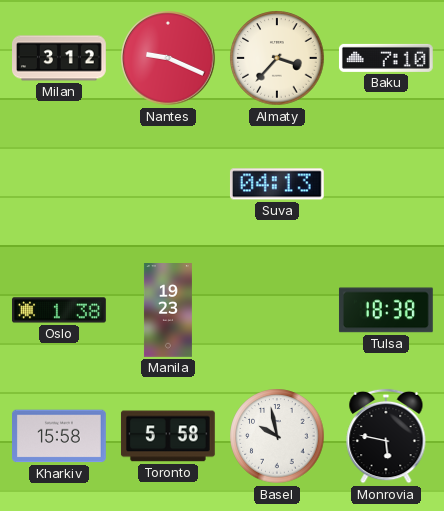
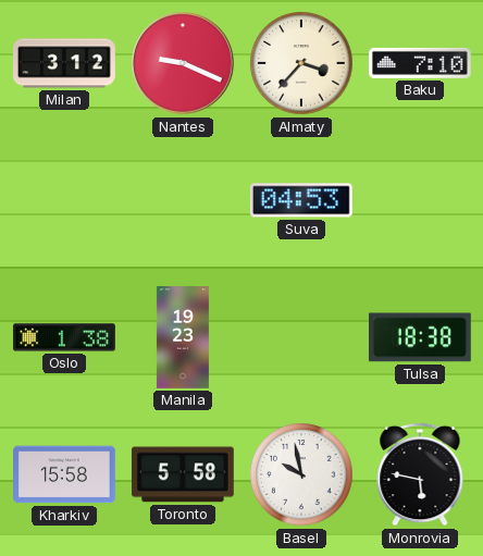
Suva: 04:13 -> 04:53
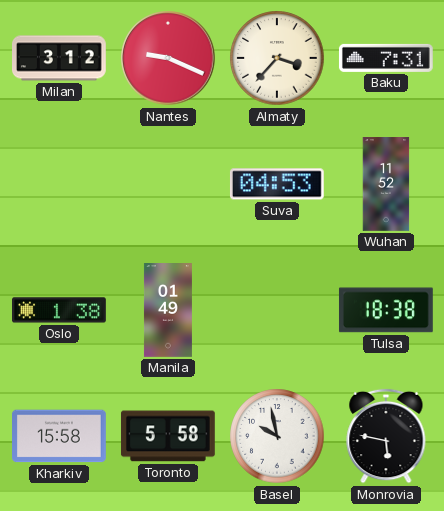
Baku: 7:10 -> 7:31
Wuhan: none -> 11:52
Manila: 19:23 -> 01:49
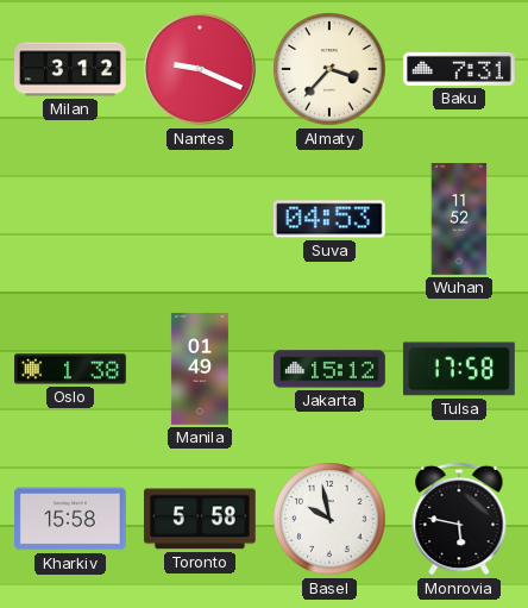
Jakarta: none -> 15:12
Tulsa: 18:38 -> 17:58
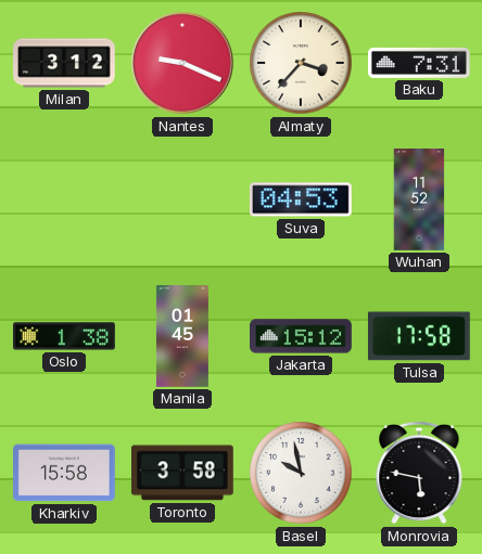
Manila: 01:49 -> 01:45
Toronto: 5:58 -> 3:58
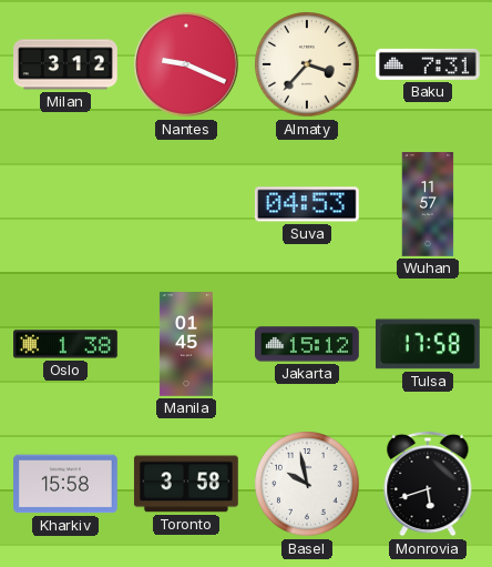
Wuhan: 11:52 -> 11:57
Monrovia: 5:47 -> 5:42
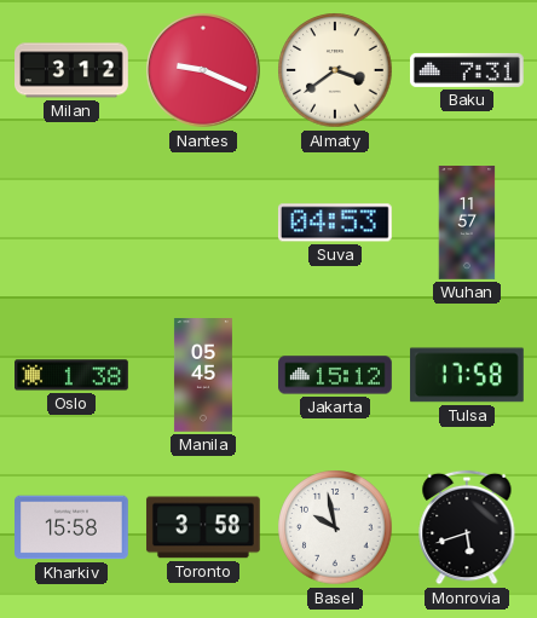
Almaty: 3:37 -> 3:39
Manila: 01:45 -> 05:45
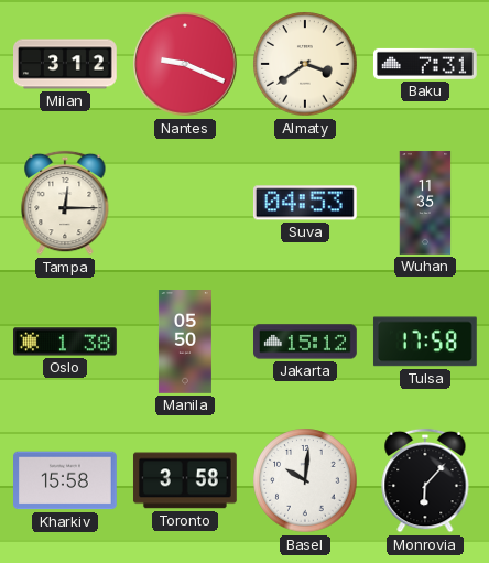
Tampa: none -> 12:15
Wuhan: 11:57 -> 11:35
Manila: 05:45 -> 05:50
Basel: 9:58 -> 10:01
Monrovia: 5:42 -> 6:07
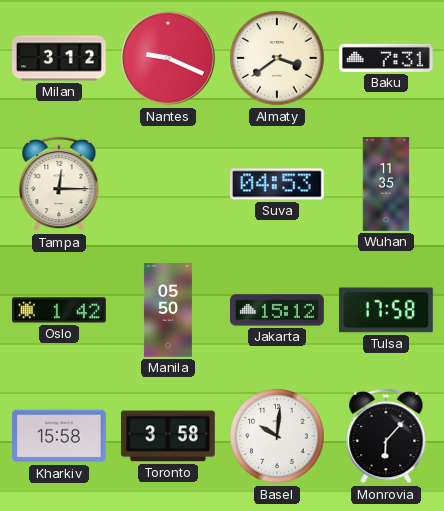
Oslo: 1:38 -> 1:42
